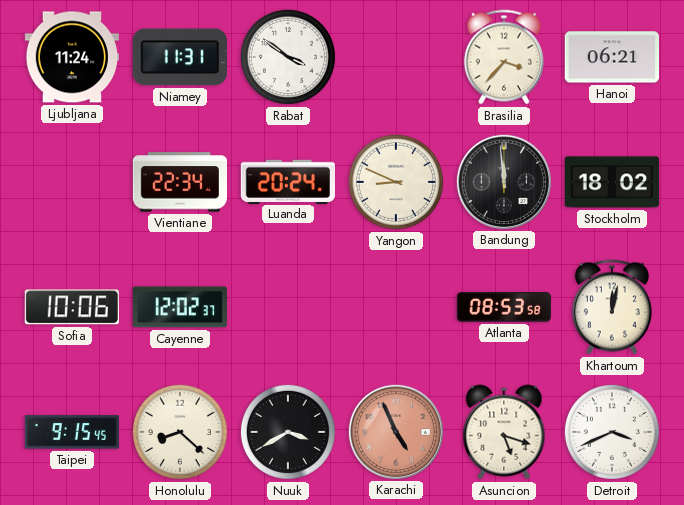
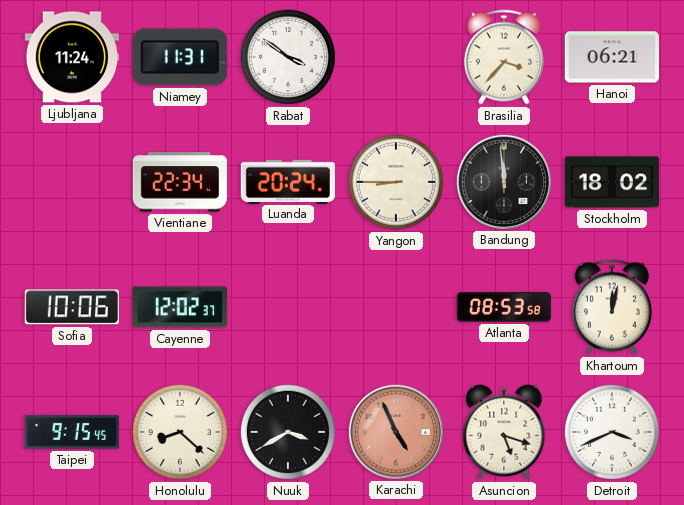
Yangon: 8:49 -> 8:45
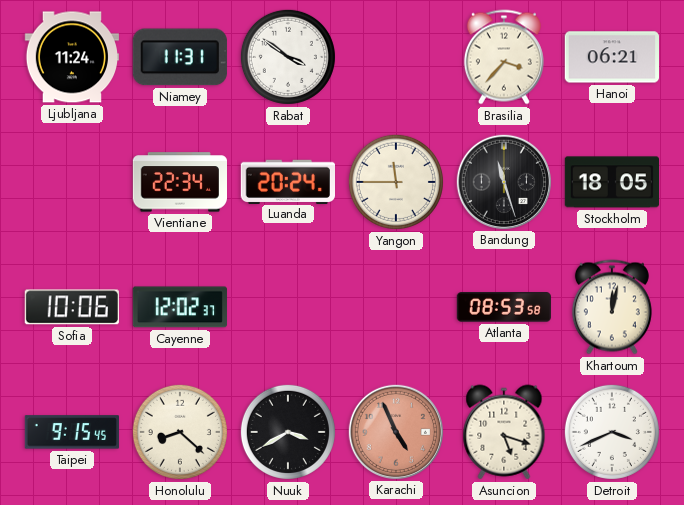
Yangon: 8:45 -> 11:45
Bandung: 11:59 -> 11:27
Stockholm: 18:02 -> 18:05
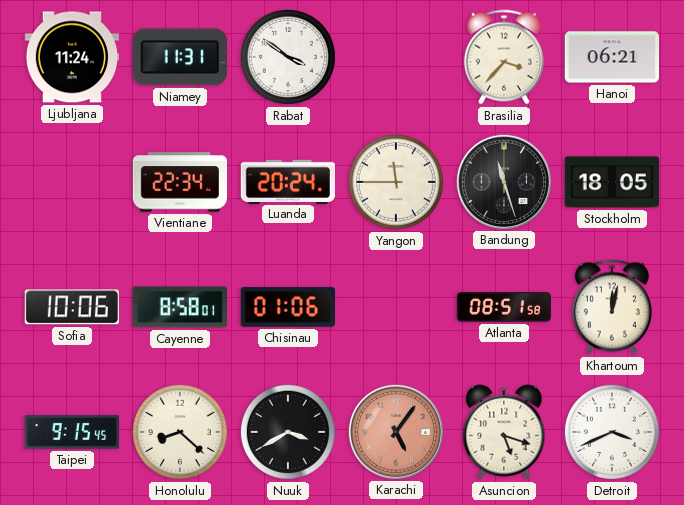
Cayenne: 12:02 -> 8:58
Chisinau: none -> 01:06
Atlanta: 08:53 -> 08:51
Karachi: 4:56 -> 5:06
